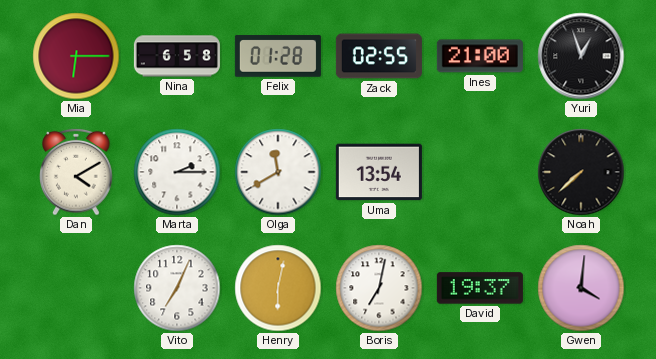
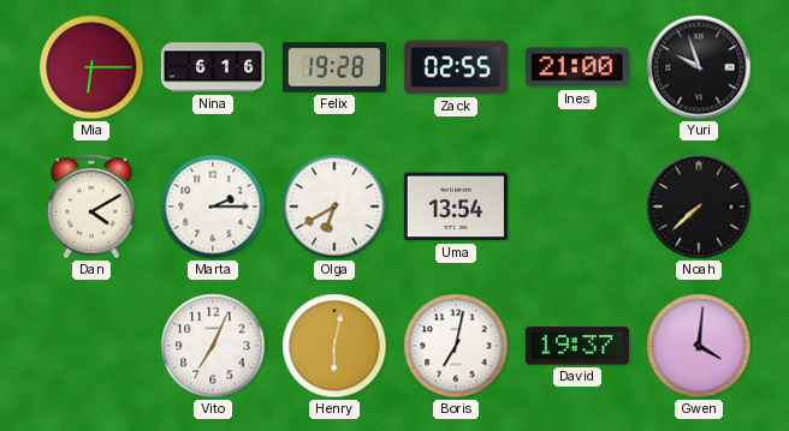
Nina: 6:58 -> 6:16
Felix: 01:28 -> 19:28
Yuri: 12:57 -> 9:57
Olga: 11:40 -> 6:40
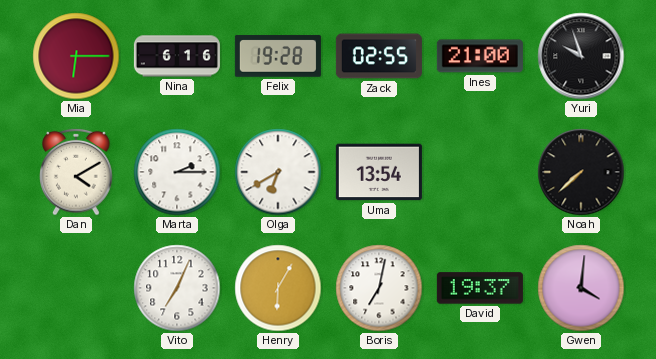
Henry: 6:02 -> 6:05
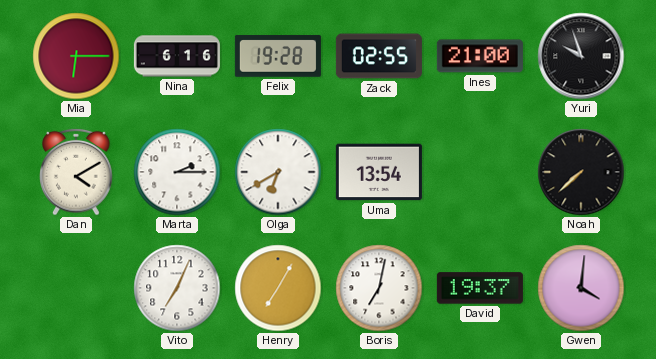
Henry: 6:05 -> 7:05
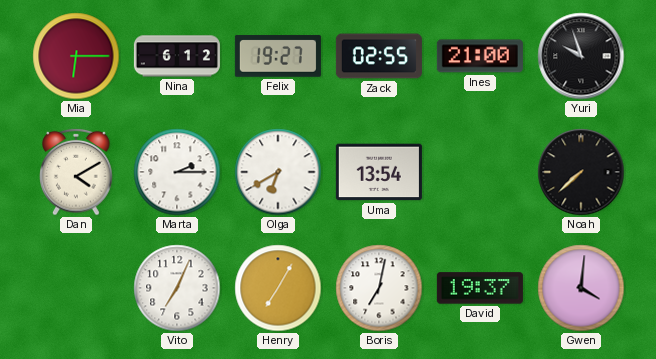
Nina: 6:16 -> 6:12
Felix: 19:28 -> 19:27
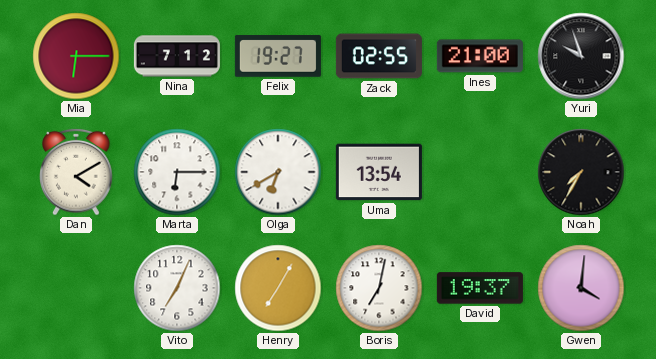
Nina: 6:12 -> 7:12
Marta: 2:15 -> 6:15
Noah: 7:38 -> 7:35
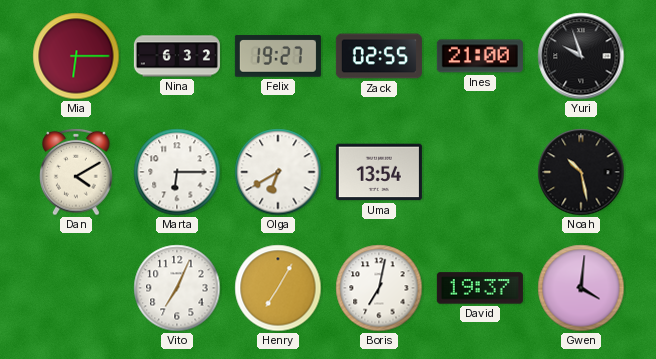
Nina: 7:12 -> 6:32
Noah: 7:35 -> 10:28
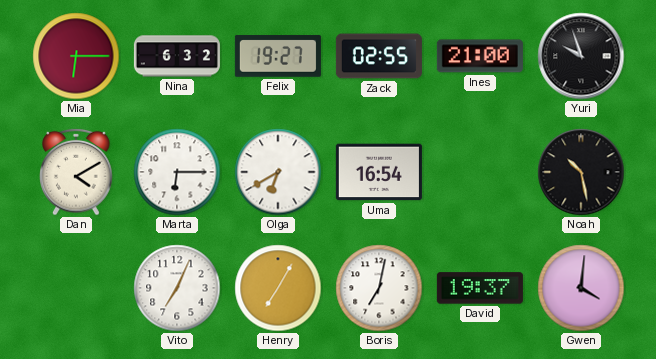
Uma: 13:54 -> 16:54
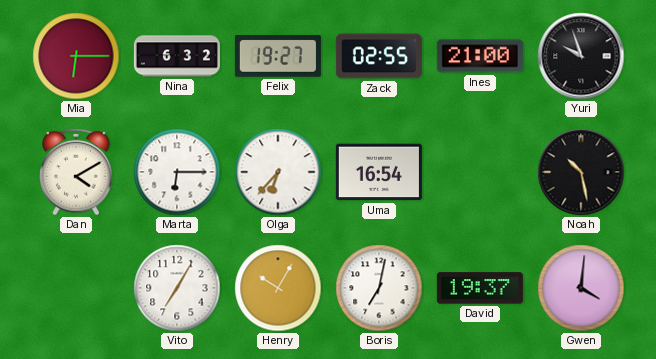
Olga: 6:40 -> 6:37
Vito: 7:04 -> 7:05
Henry: 7:05 -> 10:05
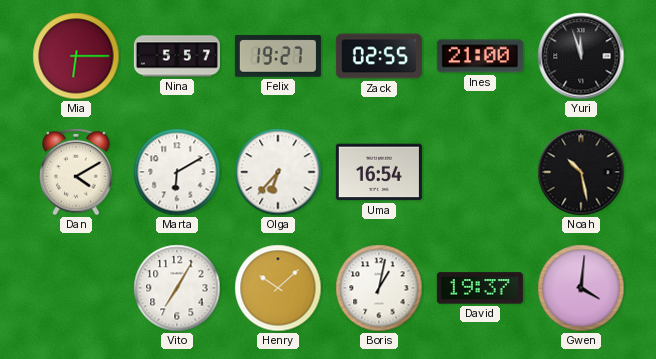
Nina: 6:32 -> 5:57
Yuri: 9:57 -> 11:57
Marta: 6:15 -> 6:10
Henry: 10:05 -> 10:08
Boris: 7:02 -> 1:02
